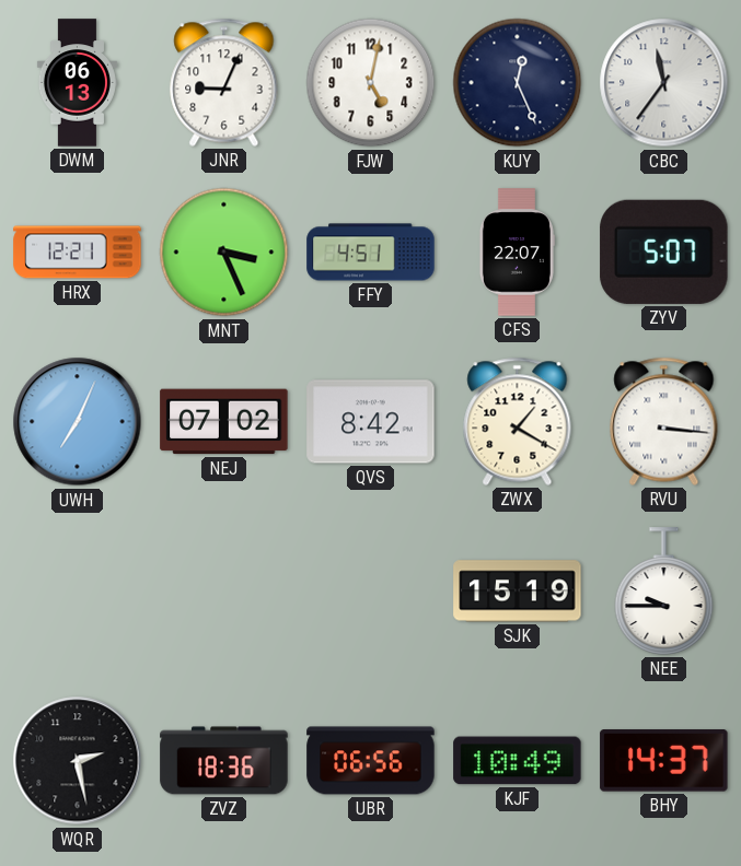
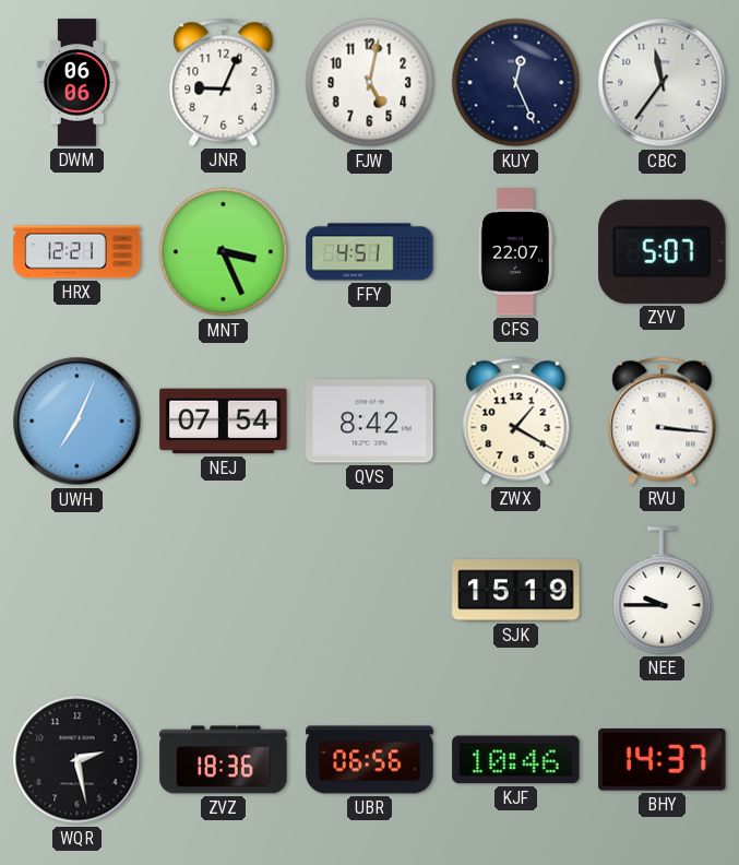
DWM: 06:13 -> 06:06
NEJ: 07:02 -> 07:54
KJF: 10:49 -> 10:46
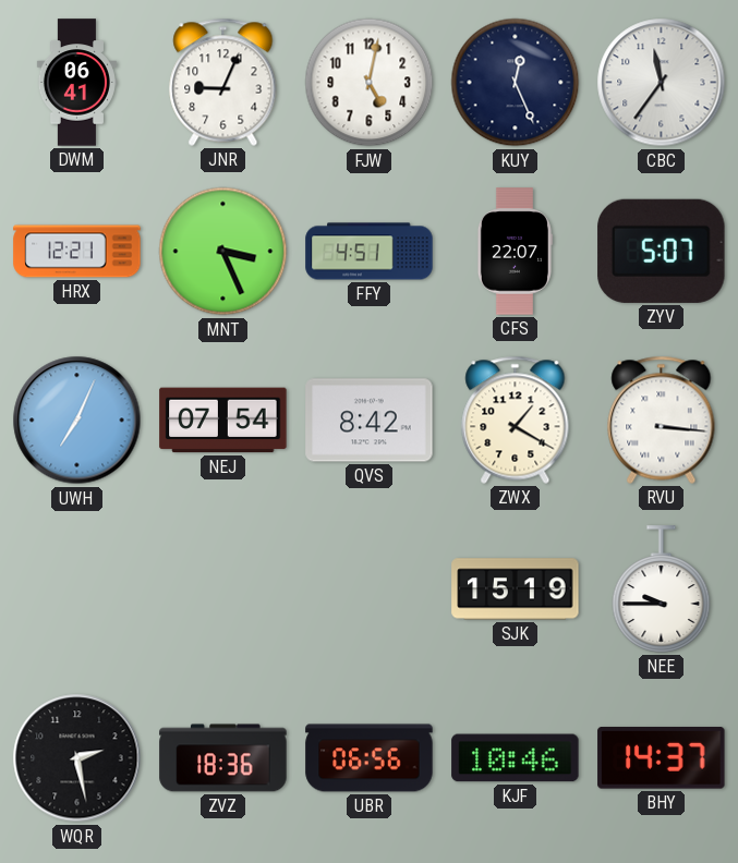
DWM: 06:06 -> 06:41
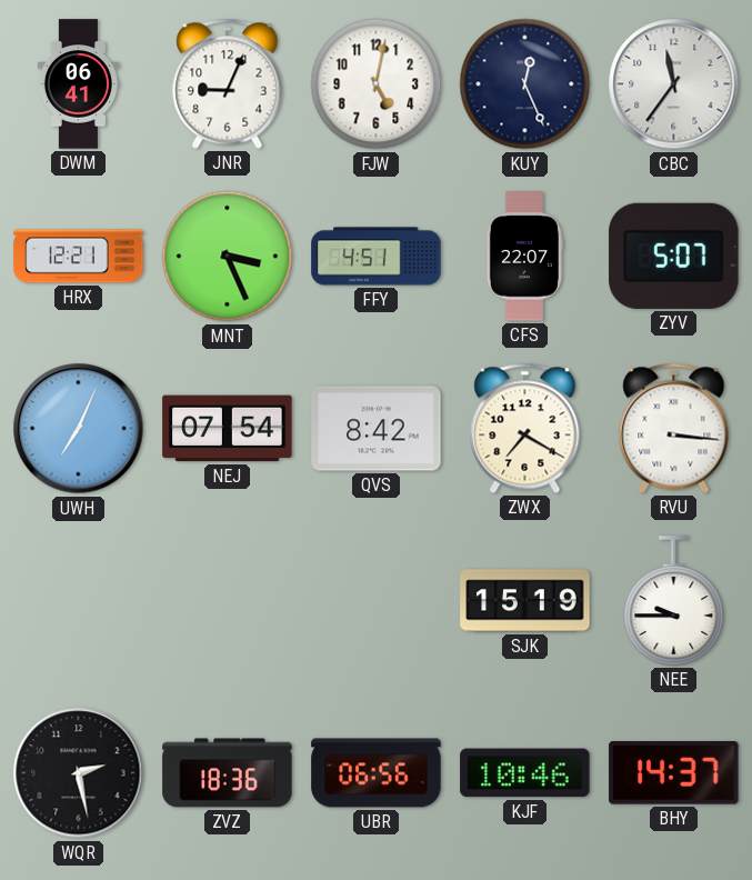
ZWX: 1:20 -> 7:20
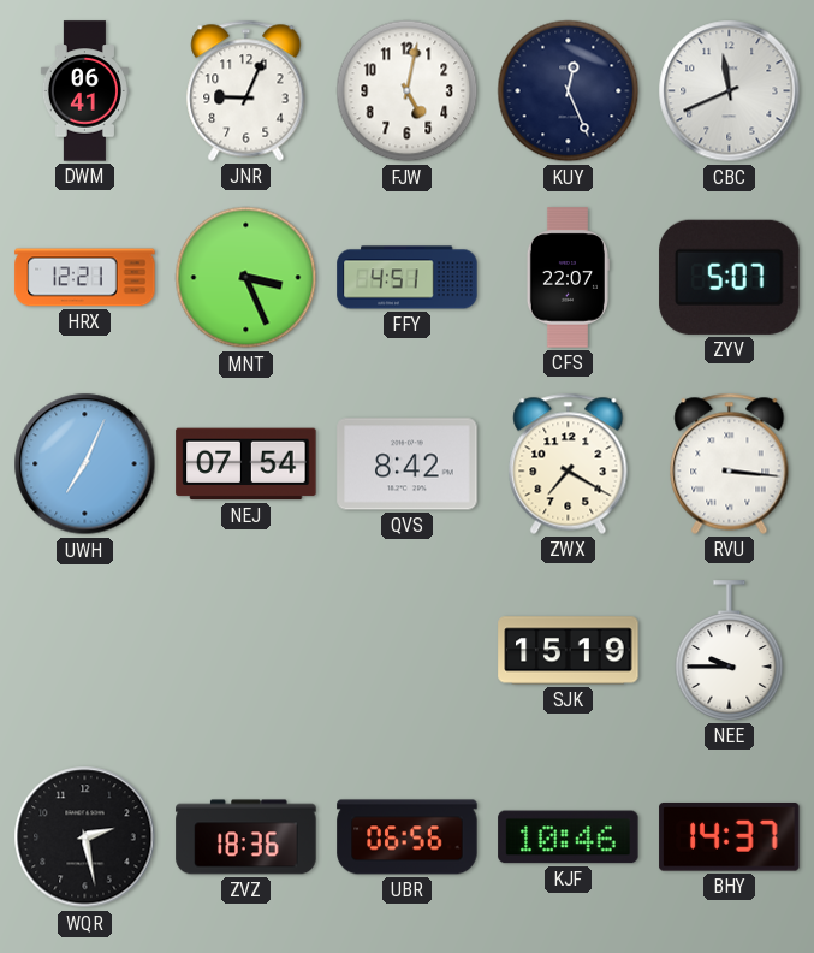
CBC: 11:36 -> 11:41
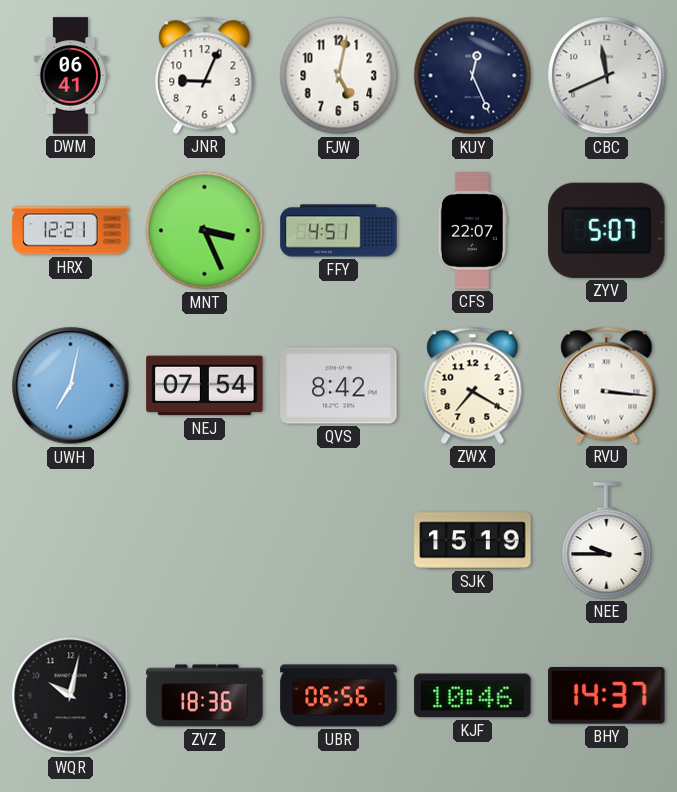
UWH: 7:04 -> 7:02
WQR: 2:28 -> 10:02
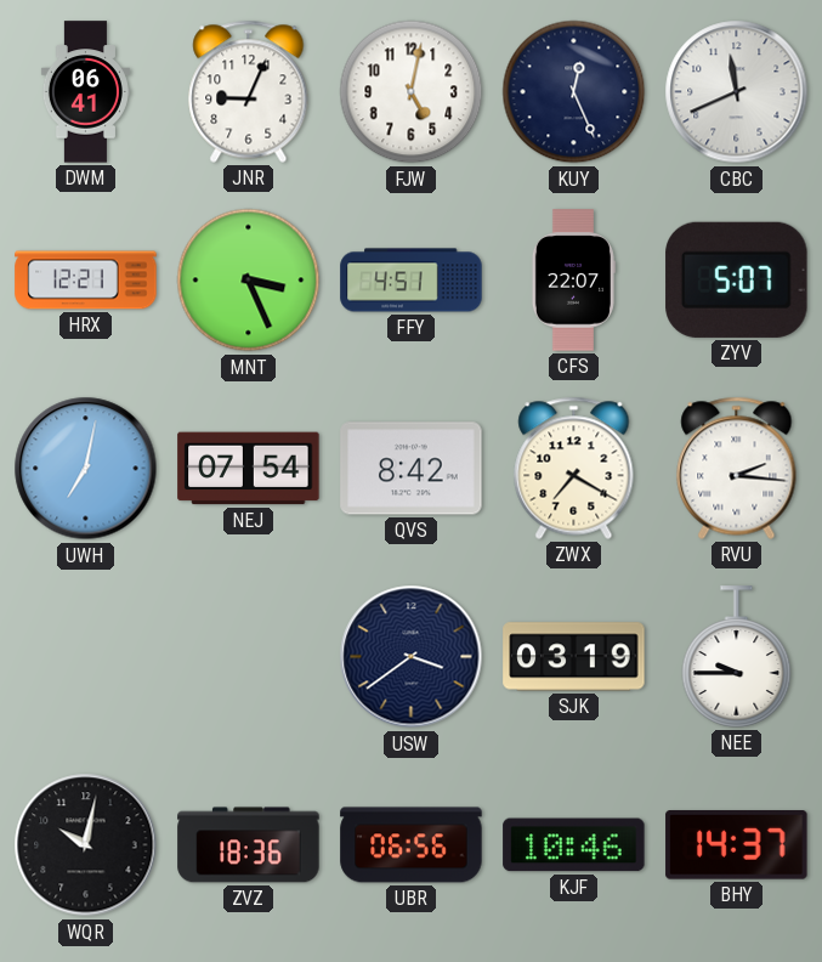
RVU: 3:16 -> 2:16
USW: none -> 3:39
SJK: 15:19 -> 03:19
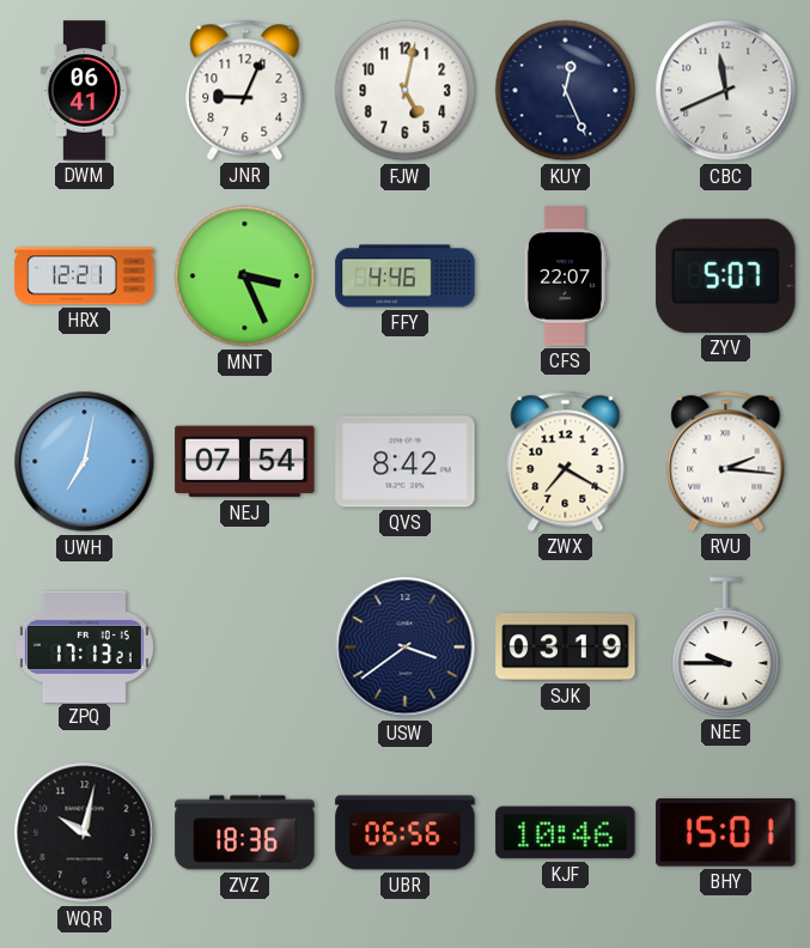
FFY: 4:51 -> 4:46
ZPQ: none -> 17:13
BHY: 14:37 -> 15:01
